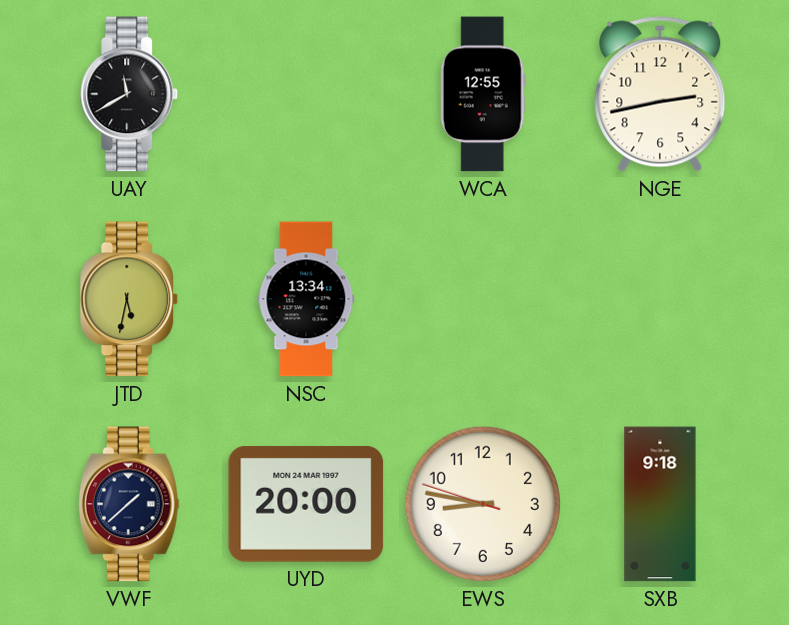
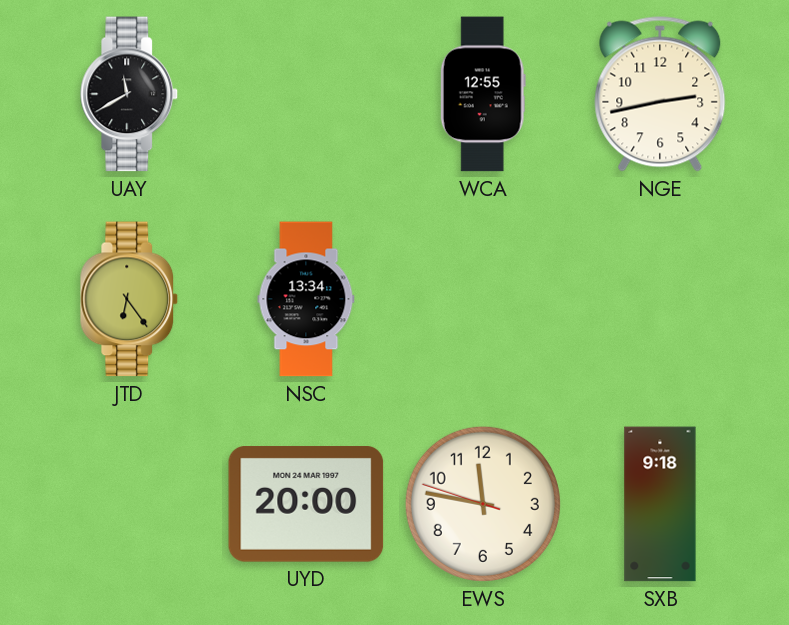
JTD: 5:32 -> 6:24
VWF: 1:38 -> none
EWS: 8:46 -> 11:46
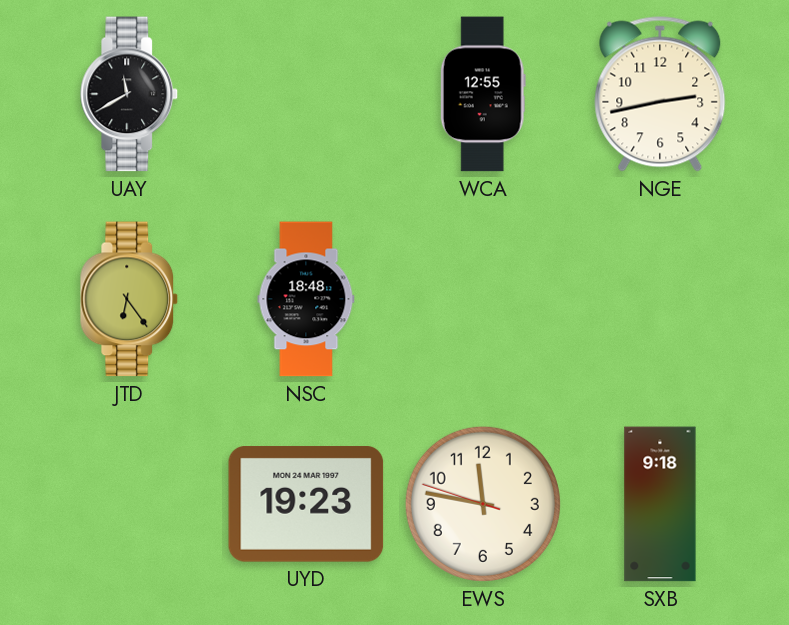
NSC: 13:34 -> 18:48
UYD: 20:00 -> 19:23
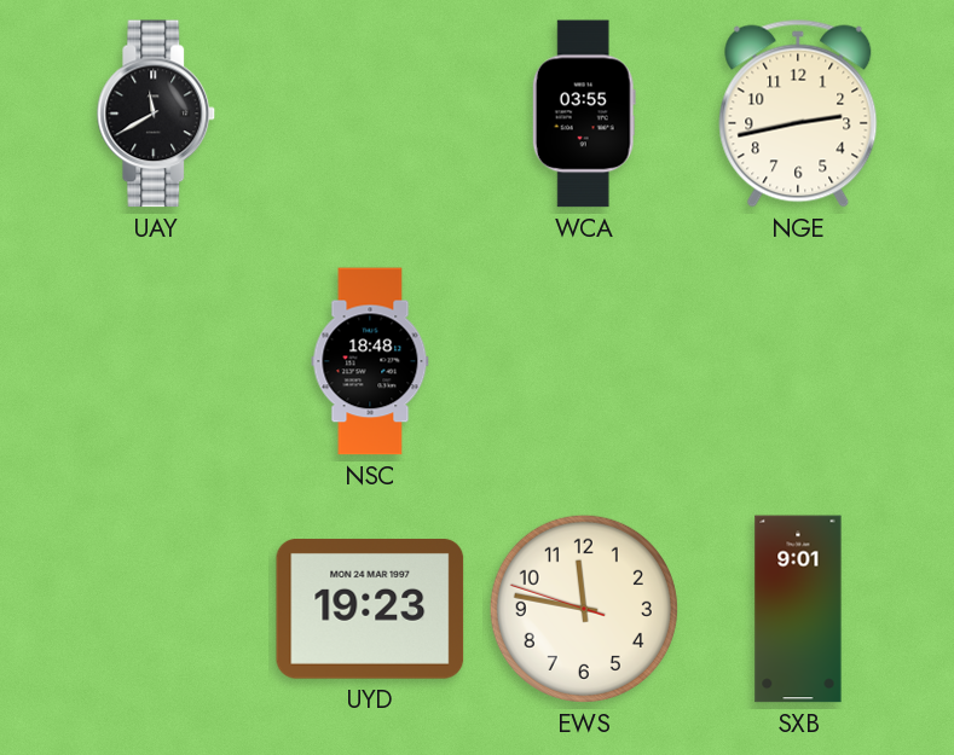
WCA: 12:55 -> 03:55
JTD: 6:24 -> none
SXB: 9:18 -> 9:01
